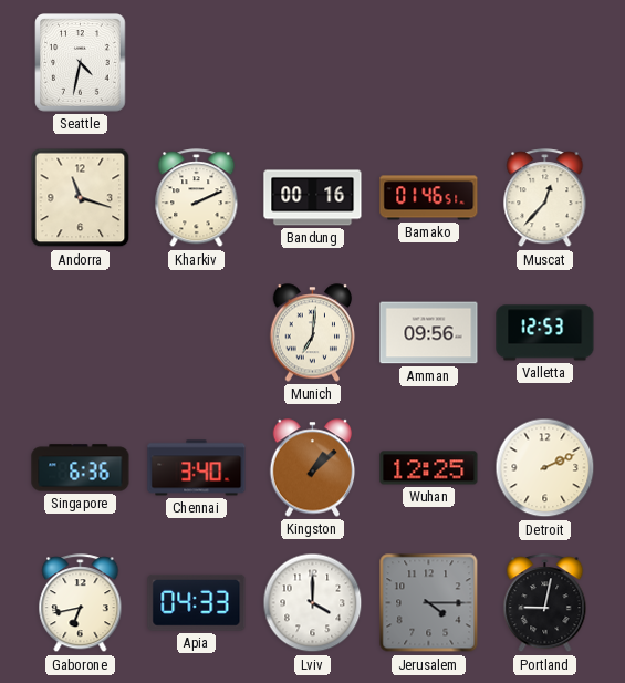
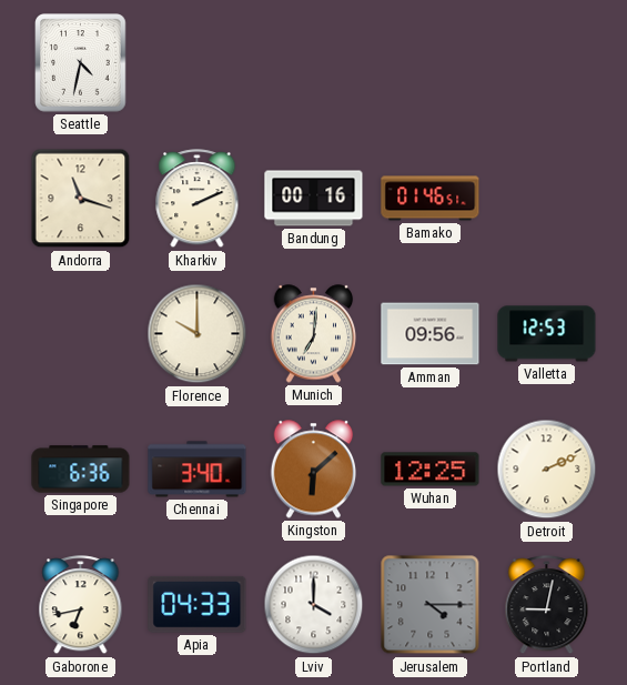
Muscat: 12:37 -> none
Florence: none -> 10:00
Kingston: 1:08 -> 6:08
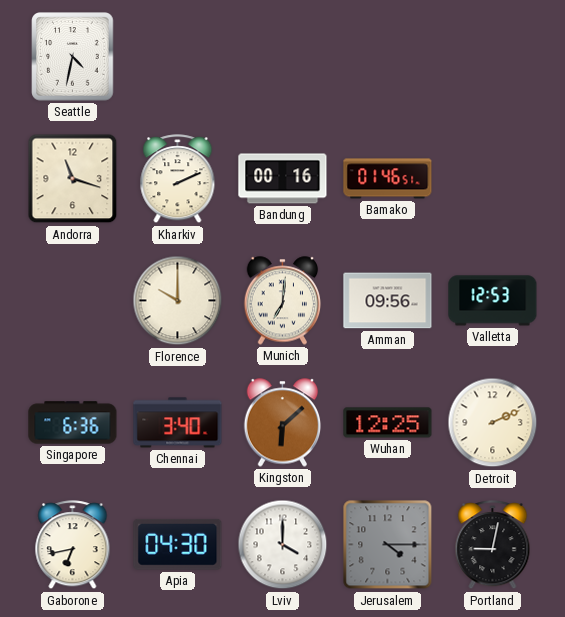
Apia: 04:33 -> 04:30
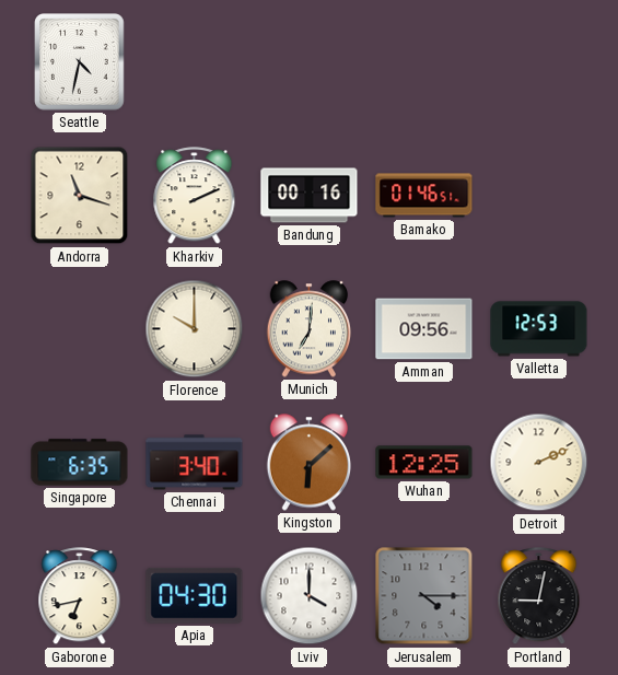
Singapore: 6:36 -> 6:35
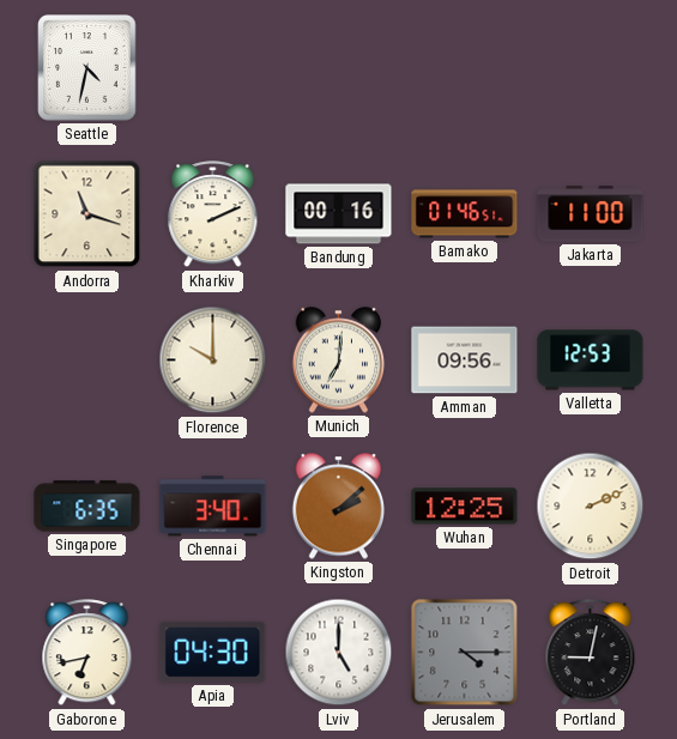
Jakarta: none -> 11:00
Kingston: 6:08 -> 2:08
Lviv: 4:00 -> 5:00
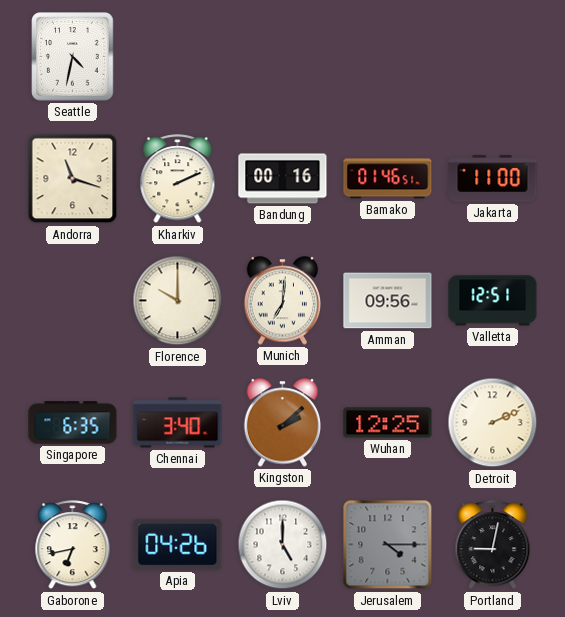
Valletta: 12:53 -> 12:51
Apia: 04:30 -> 04:26
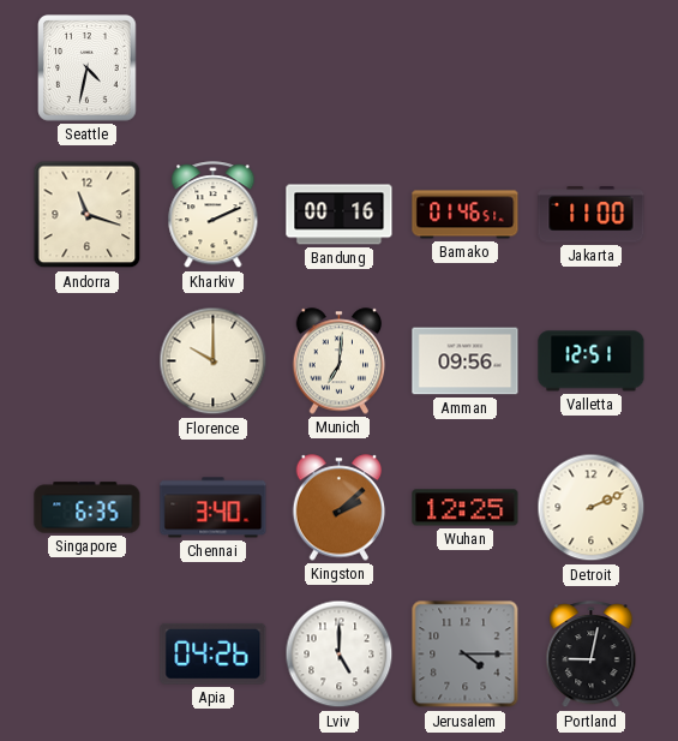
Gaborone: 6:43 -> none
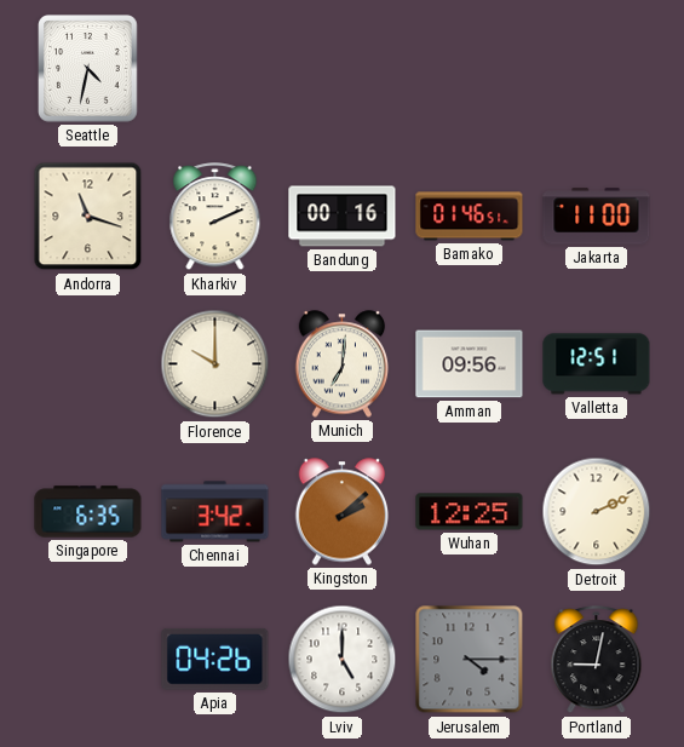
Chennai: 3:40 -> 3:42
